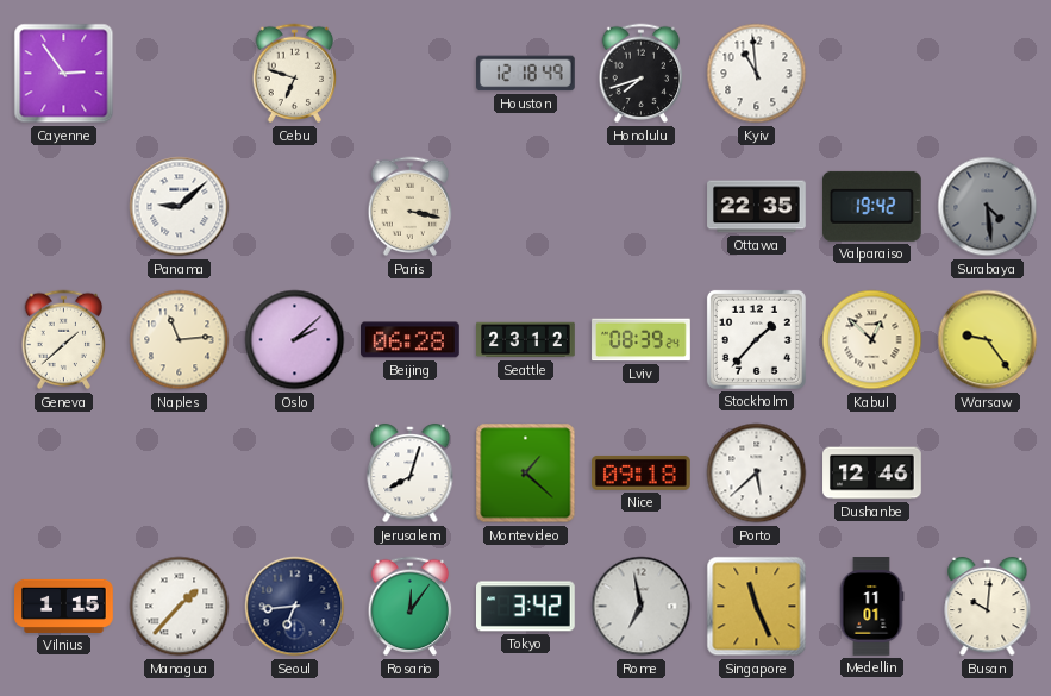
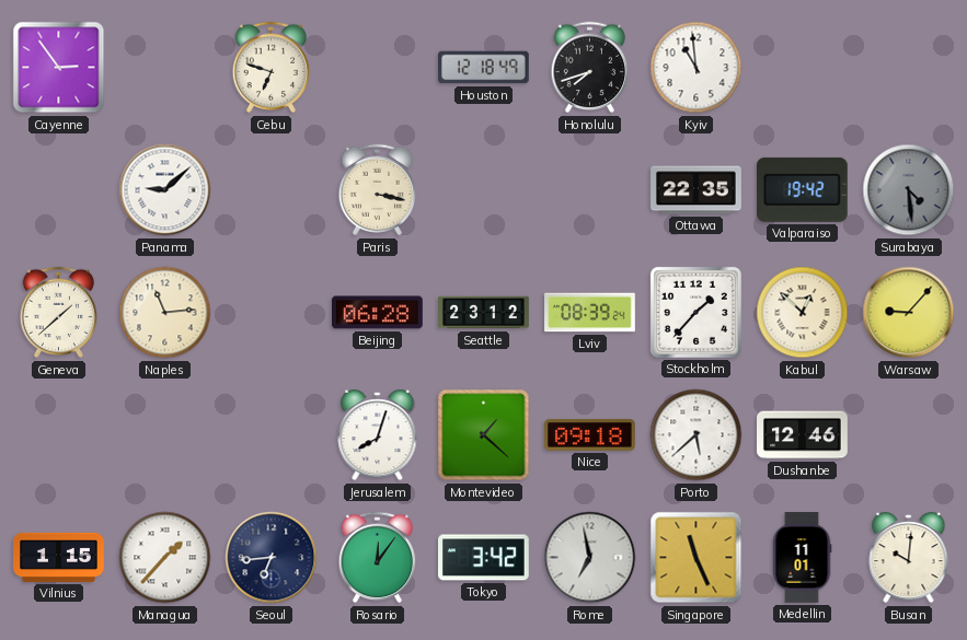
Oslo: 2:08 -> none
Warsaw: 9:24 -> 9:07
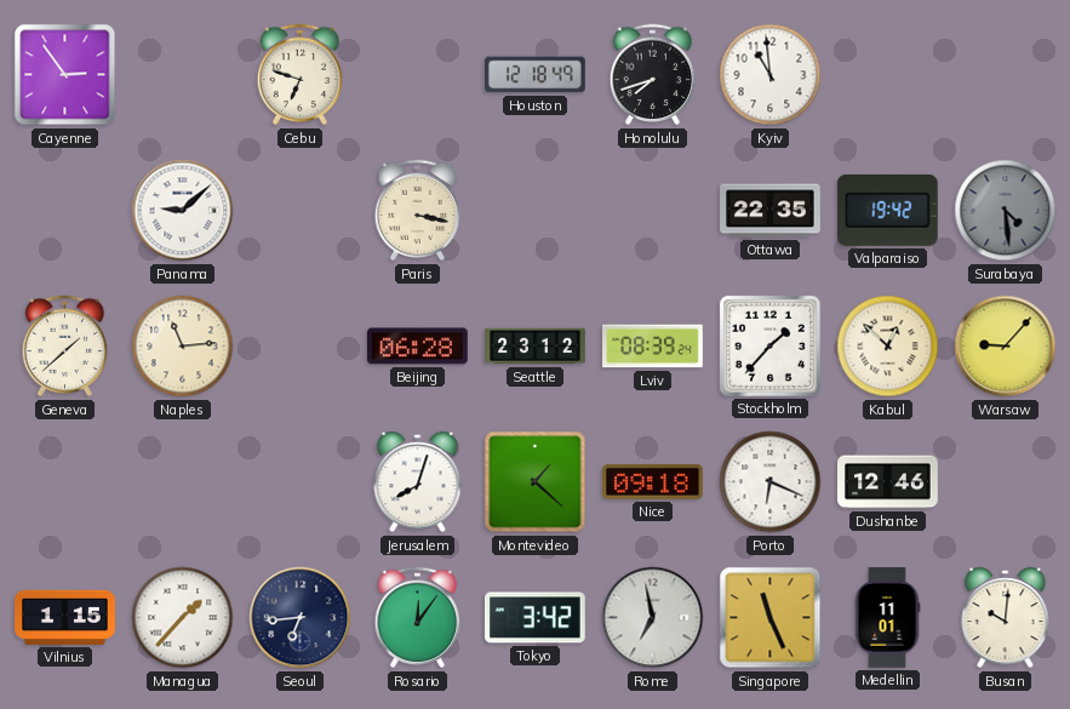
Porto: 5:38 -> 6:19
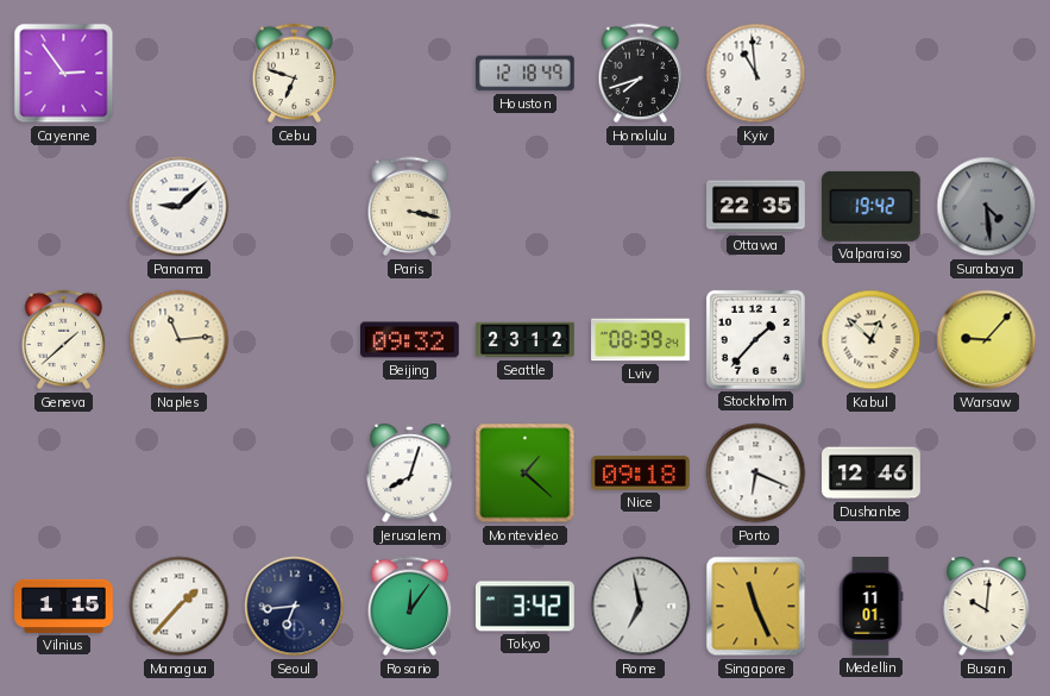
Beijing: 06:28 -> 09:32
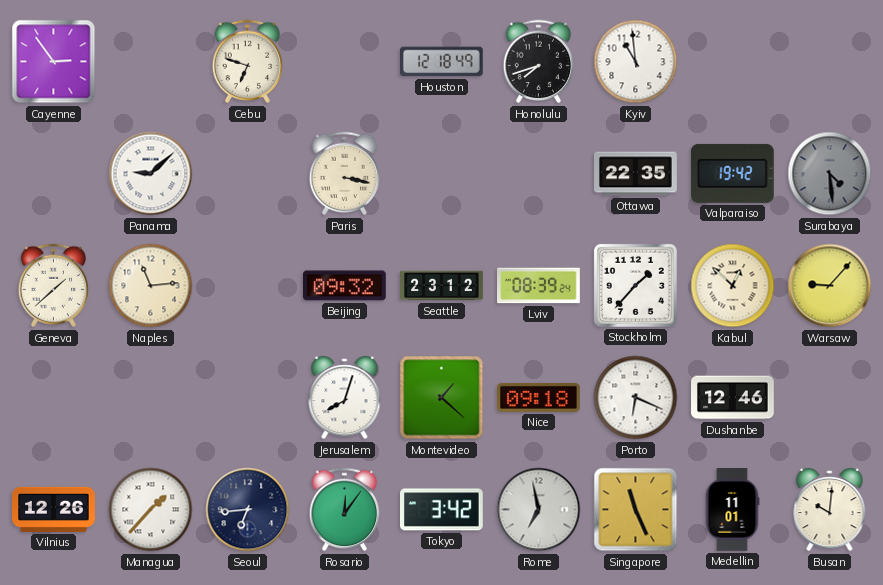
Vilnius: 1:15 -> 12:26
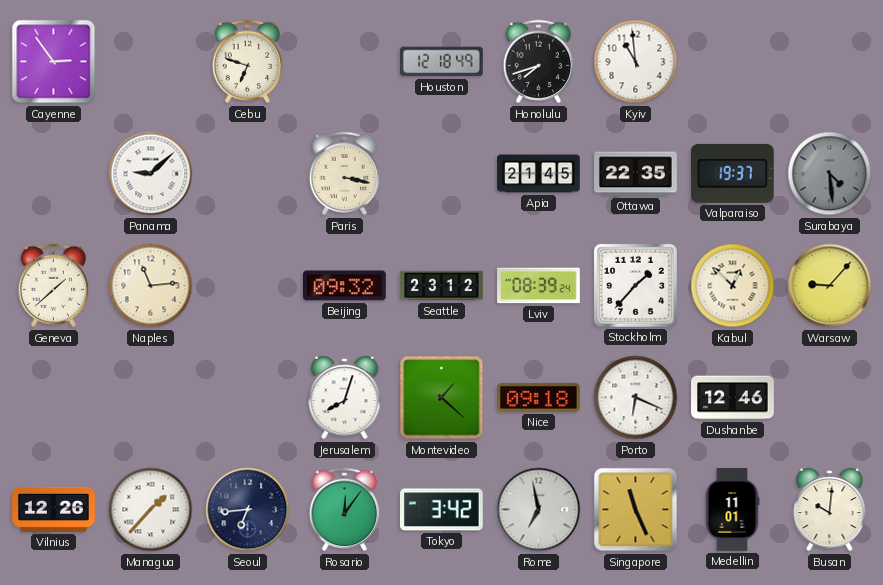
Apia: none -> 21:45
Valparaiso: 19:42 -> 19:37
